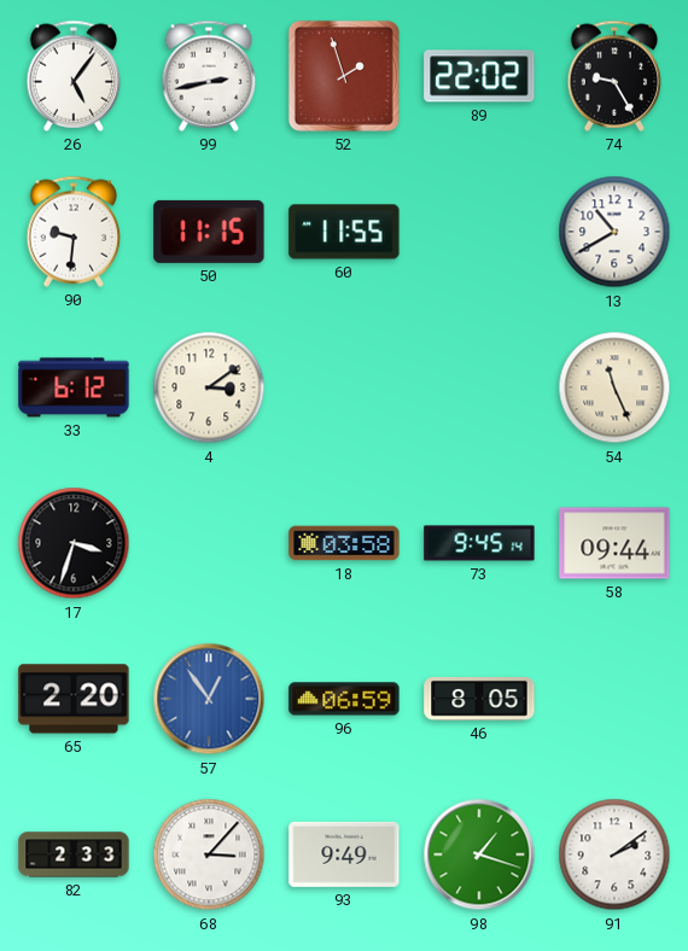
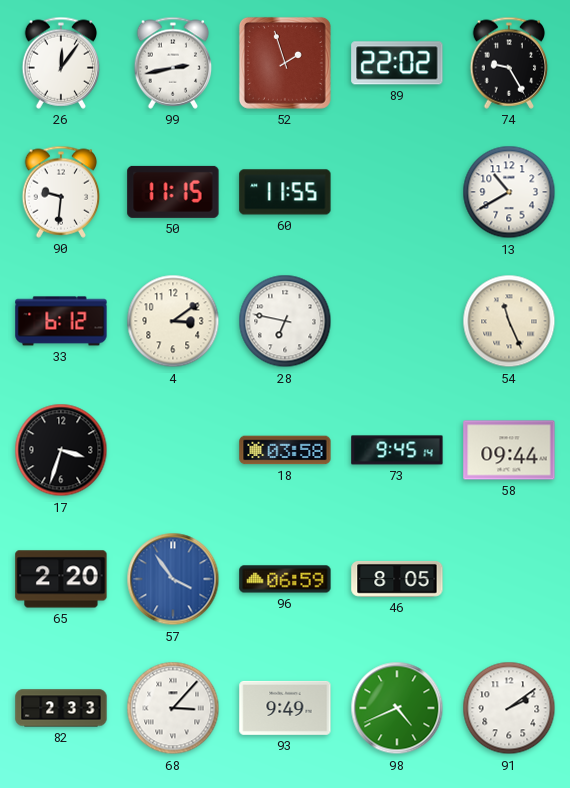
26: 5:06 -> 12:06
28: none -> 6:47
57: 12:54 -> 3:54
98: 1:18 -> 4:41
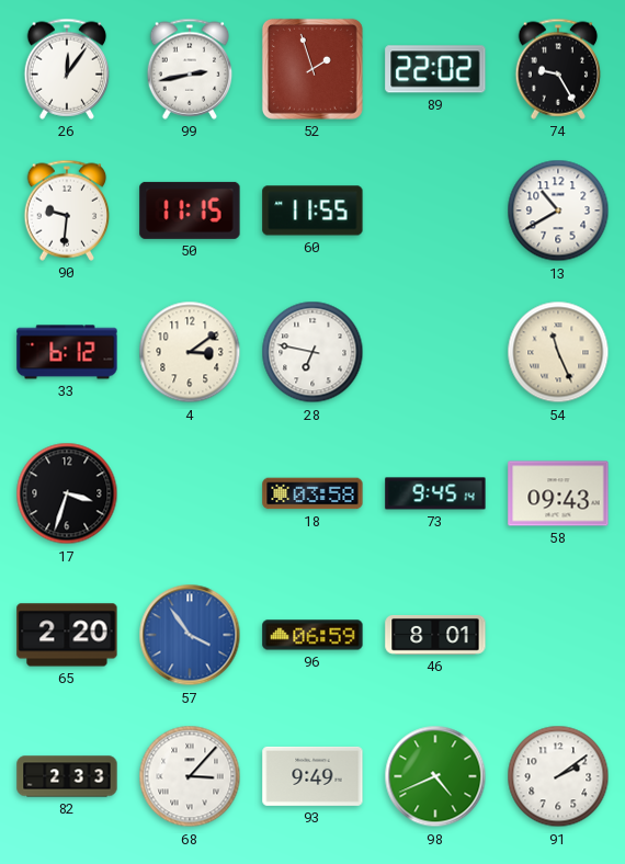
58: 09:44 -> 09:43
46: 8:05 -> 8:01
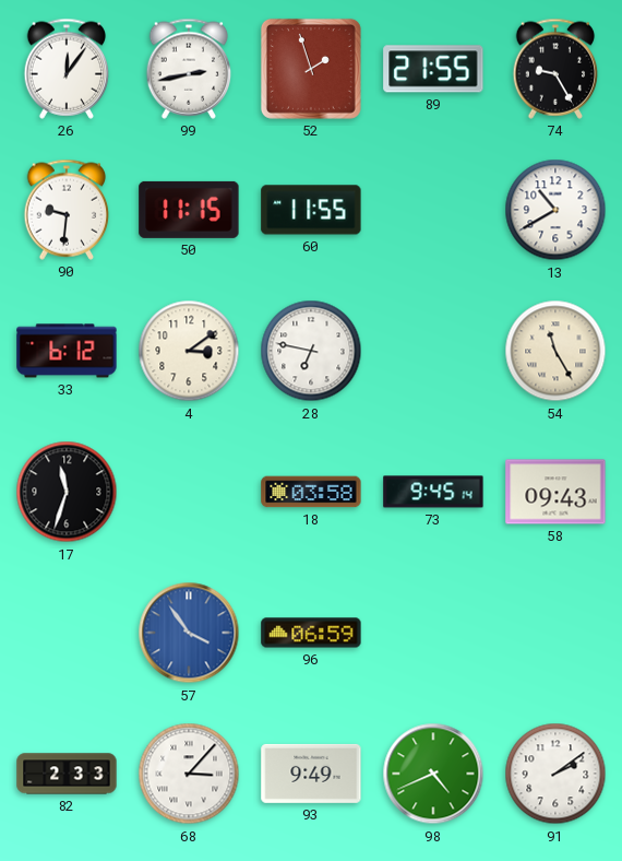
89: 22:02 -> 21:55
54: 11:26 -> 11:25
17: 3:33 -> 11:33
65: 2:20 -> none
46: 8:01 -> none
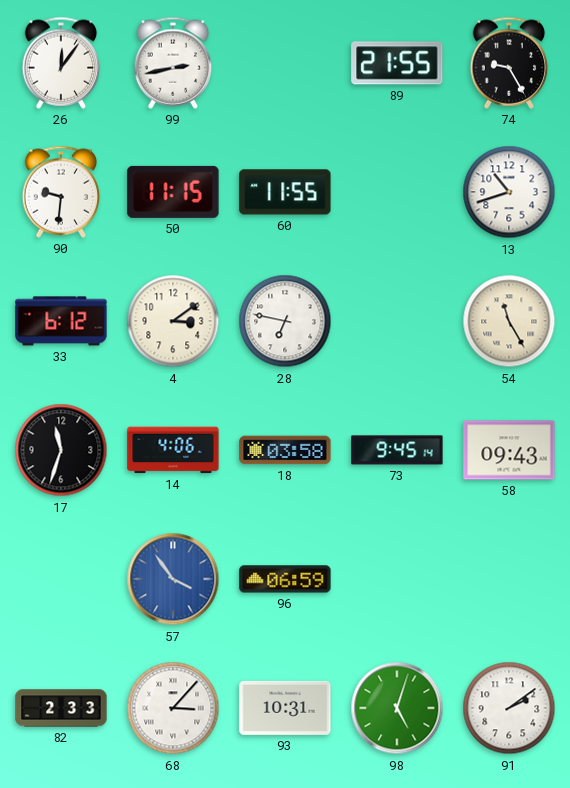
52: 1:57 -> none
13: 10:40 -> 10:42
14: none -> 4:06
93: 9:49 -> 10:31
98: 4:41 -> 5:03
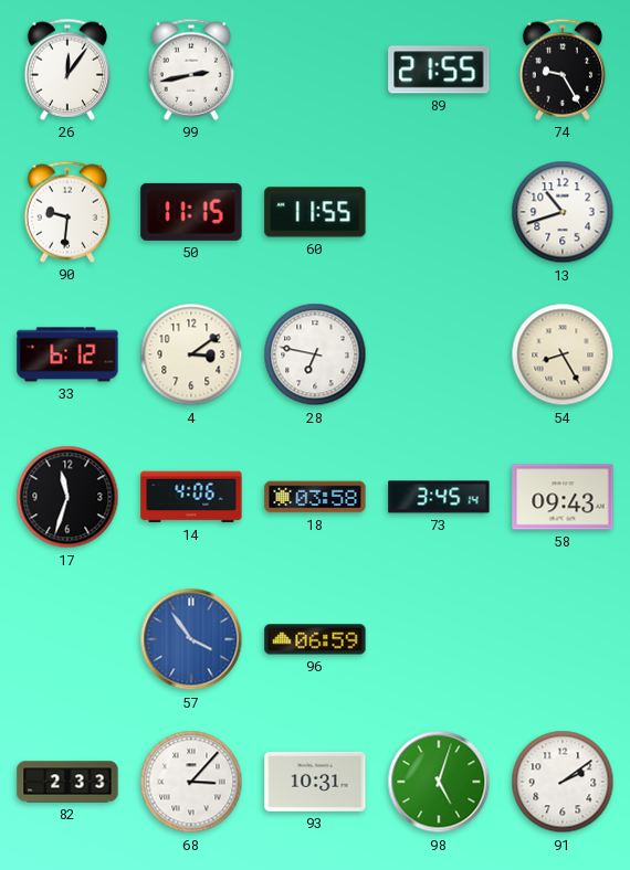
54: 11:25 -> 8:25
73: 9:45 -> 3:45
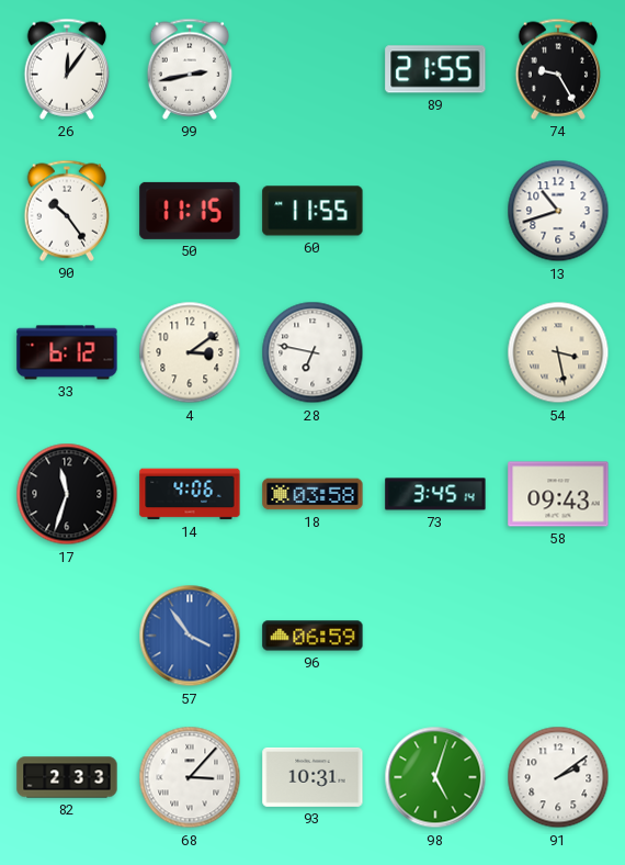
90: 9:31 -> 10:24
54: 8:25 -> 3:28
